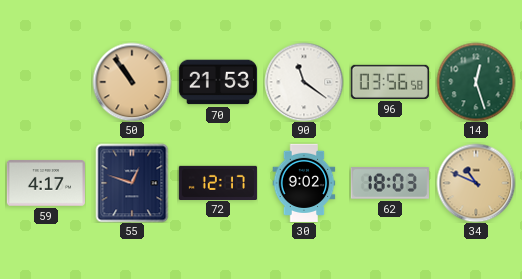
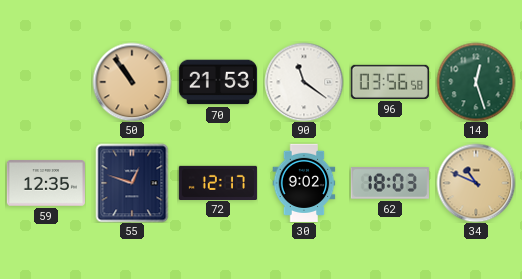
59: 4:17 -> 12:35
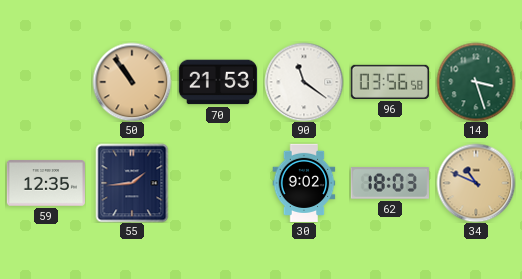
14: 12:27 -> 3:27
55: 12:48 -> 1:44
72: 12:17 -> none
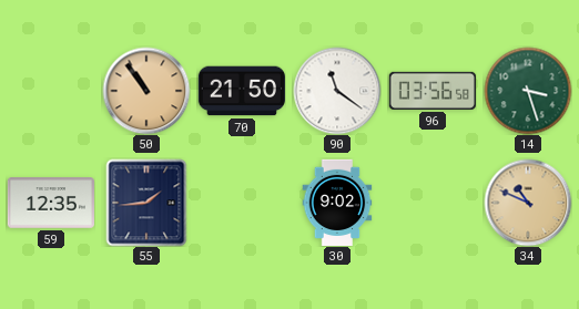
70: 21:53 -> 21:50
62: 18:03 -> none
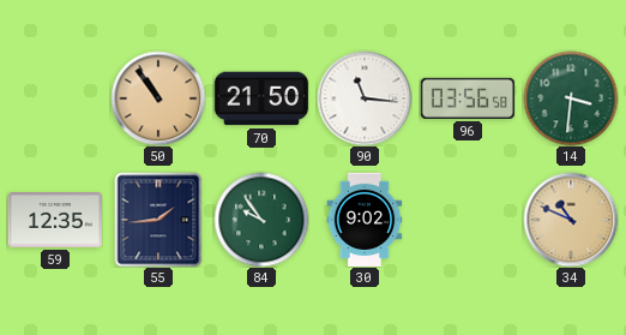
90: 11:21 -> 11:16
14: 3:27 -> 3:31
84: none -> 9:54
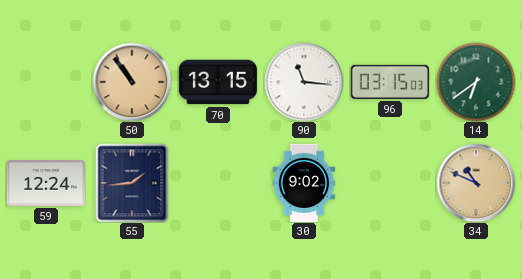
70: 21:50 -> 13:15
96: 03:56 -> 03:15
14: 3:31 -> 6:39
59: 12:35 -> 12:24
84: 9:54 -> none
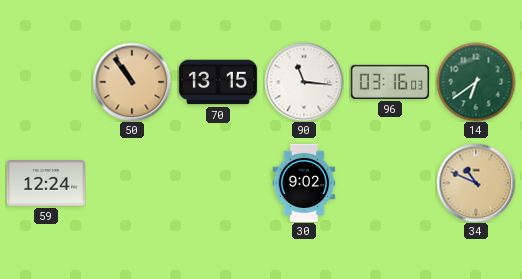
96: 03:15 -> 03:16
55: 1:44 -> none
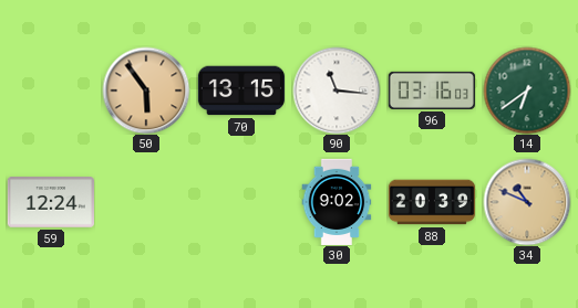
50: 10:54 -> 5:54
88: none -> 20:39
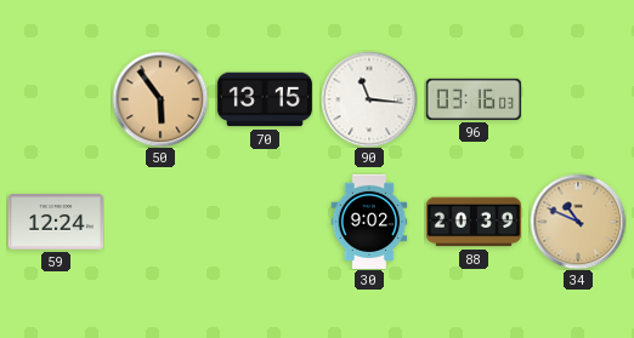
14: 6:39 -> none
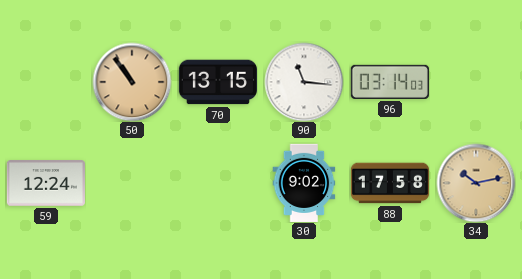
50: 5:54 -> 10:54
96: 03:16 -> 03:14
88: 20:39 -> 17:58
34: 10:49 -> 10:13
